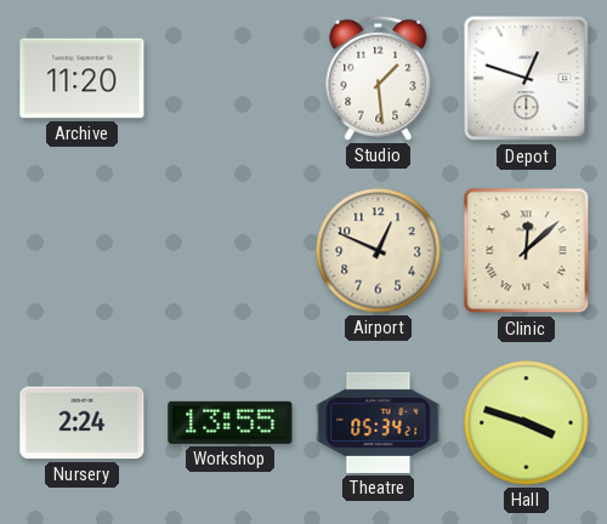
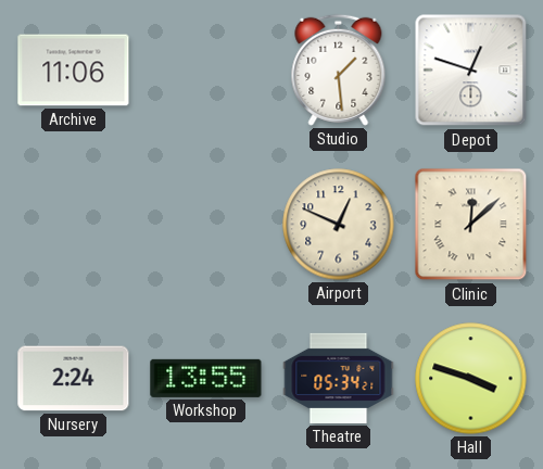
Archive: 11:20 -> 11:06
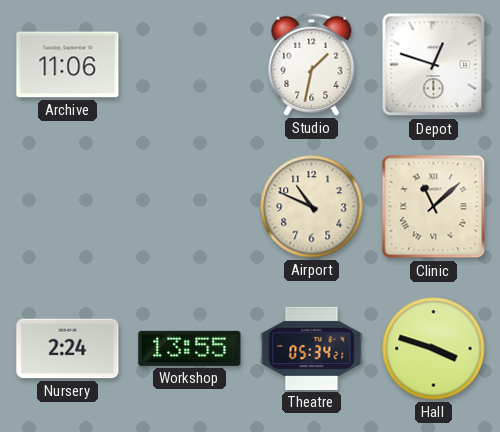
Studio: 1:29 -> 1:32
Airport: 12:49 -> 10:49
Clinic: 12:08 -> 11:08
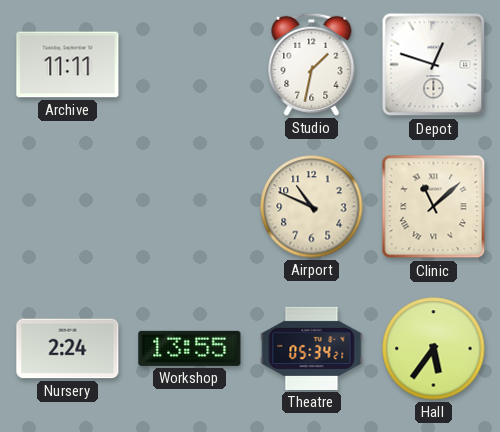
Archive: 11:06 -> 11:11
Hall: 3:48 -> 5:36
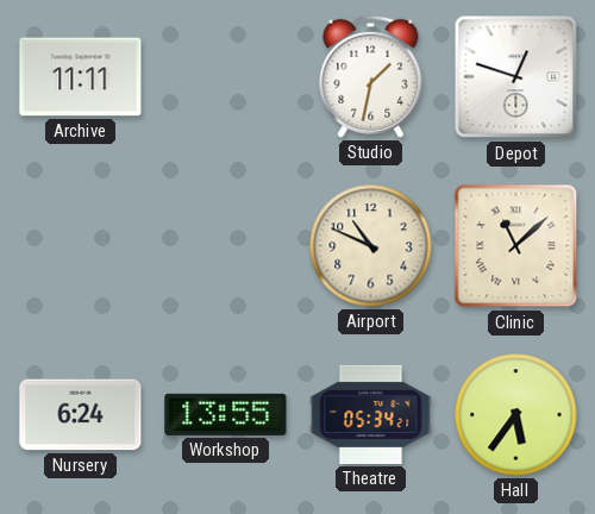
Nursery: 2:24 -> 6:24
